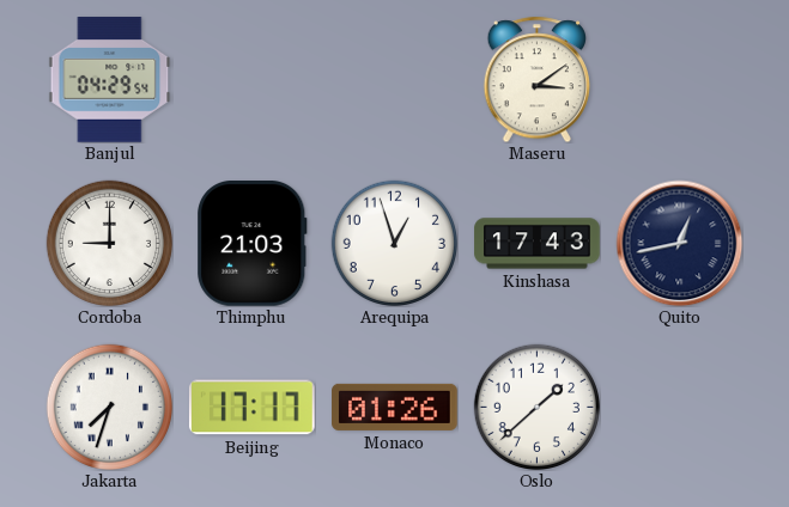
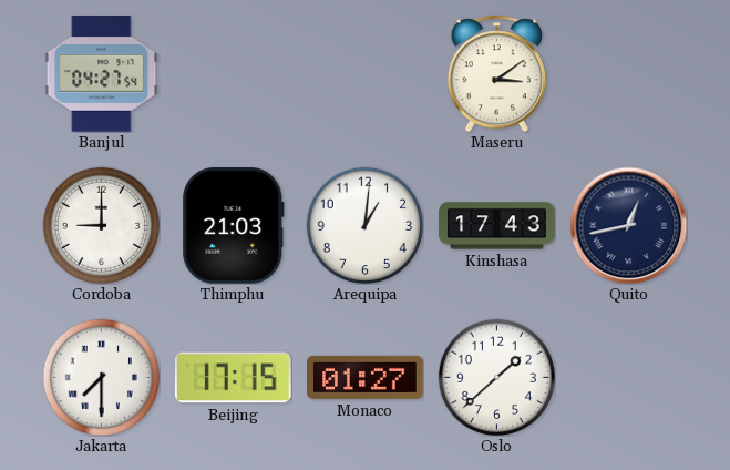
Banjul: 04:29 -> 04:27
Arequipa: 12:57 -> 1:01
Jakarta: 7:33 -> 7:30
Beijing: 17:17 -> 17:15
Monaco: 01:26 -> 01:27
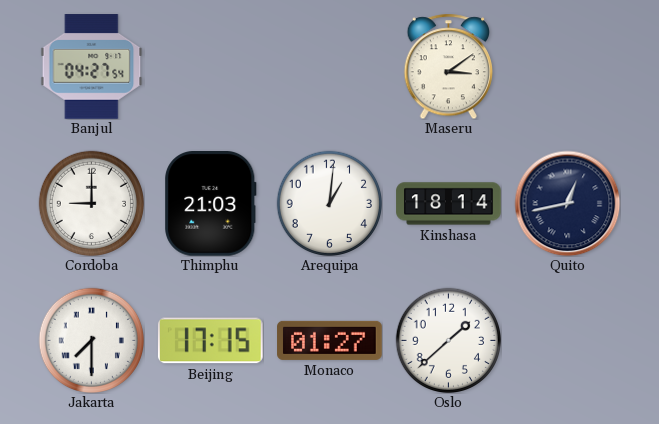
Kinshasa: 17:43 -> 18:14
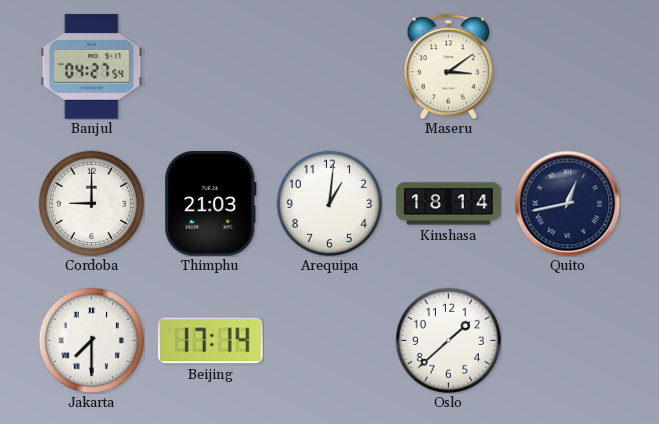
Beijing: 17:15 -> 17:14
Monaco: 01:27 -> none
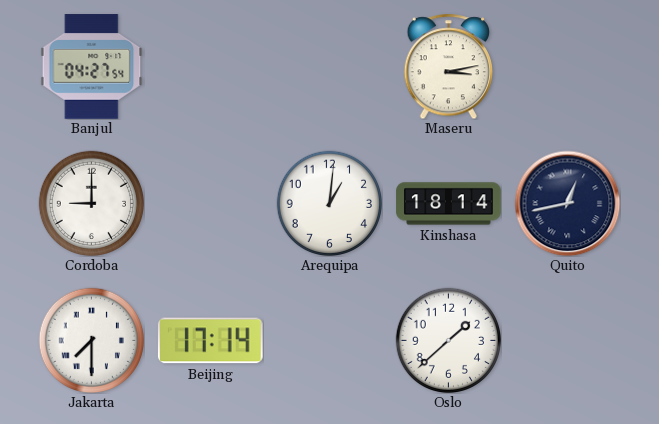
Maseru: 3:09 -> 3:13
Thimphu: 21:03 -> none
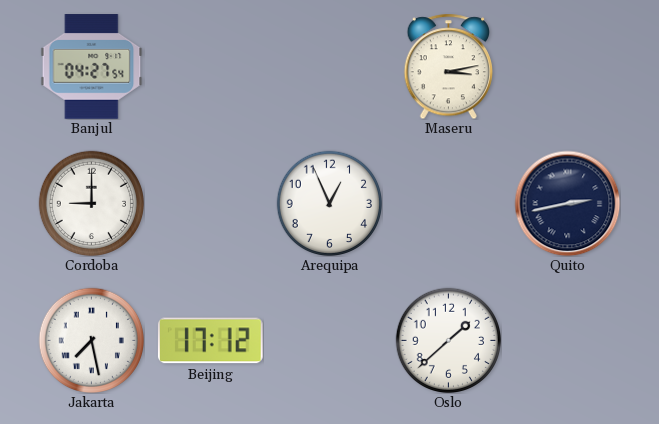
Arequipa: 1:01 -> 12:56
Kinshasa: 18:14 -> none
Quito: 12:43 -> 2:43
Jakarta: 7:30 -> 7:28
Beijing: 17:14 -> 17:12
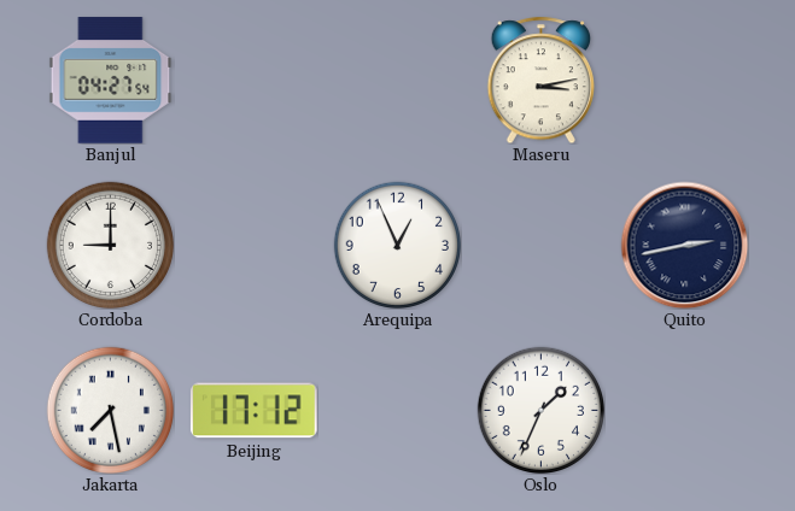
Oslo: 1:38 -> 1:34
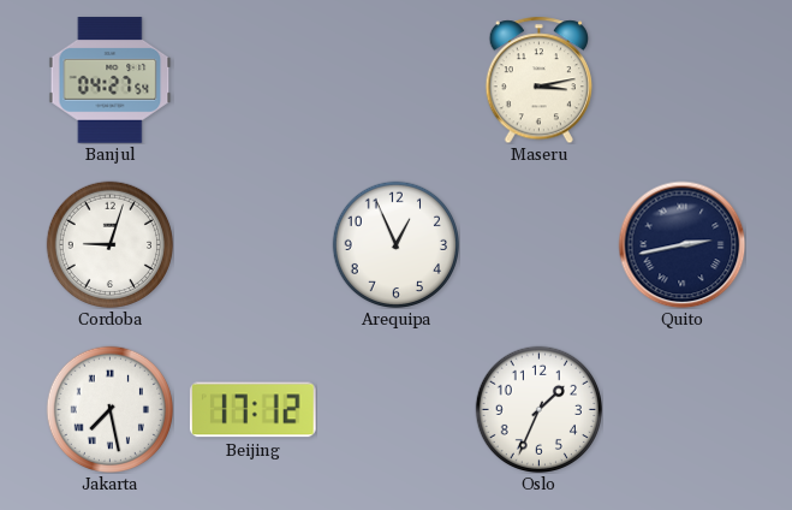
Cordoba: 9:00 -> 9:03
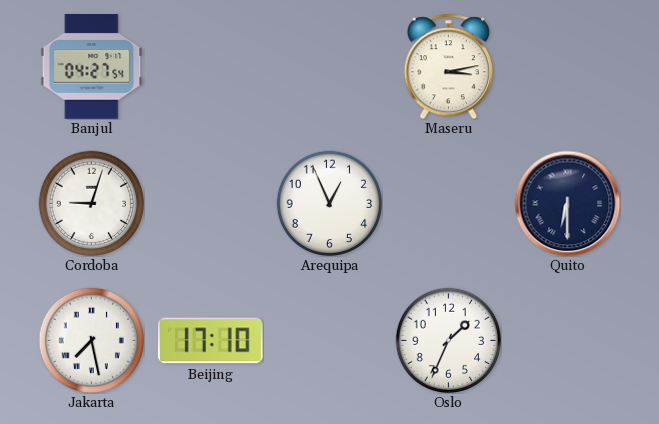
Quito: 2:43 -> 6:30
Beijing: 17:12 -> 17:10
